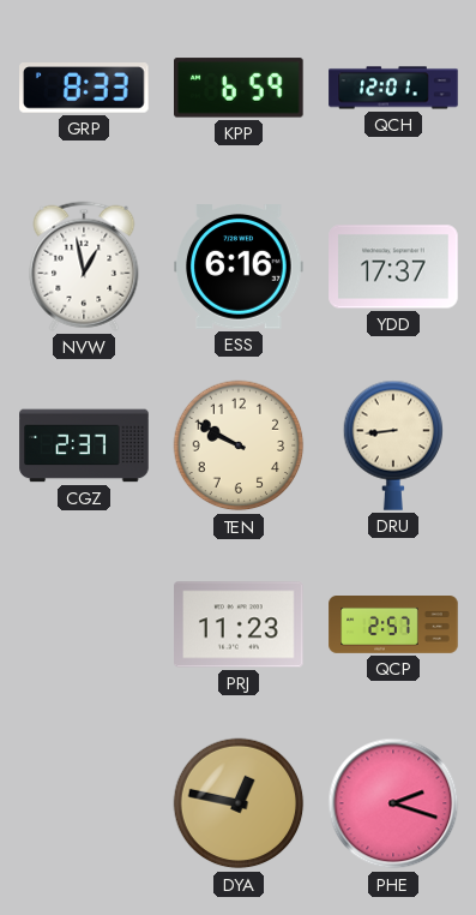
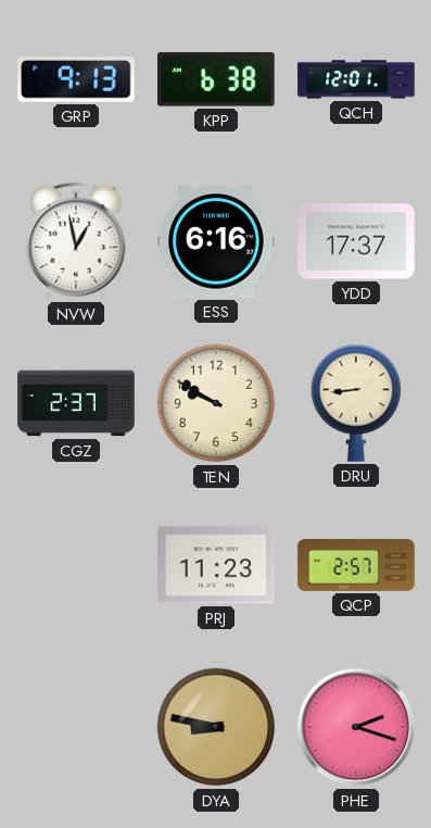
GRP: 8:33 -> 9:13
KPP: 6:59 -> 6:38
DYA: 12:47 -> 8:47
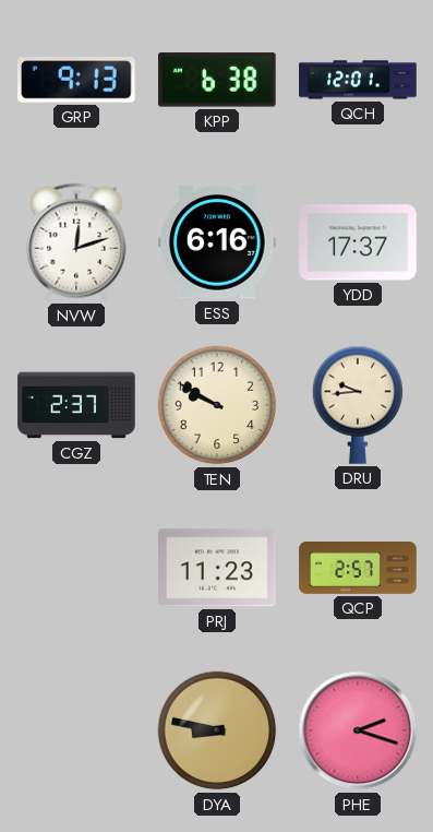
NVW: 12:58 -> 12:12
DRU: 8:44 -> 9:44
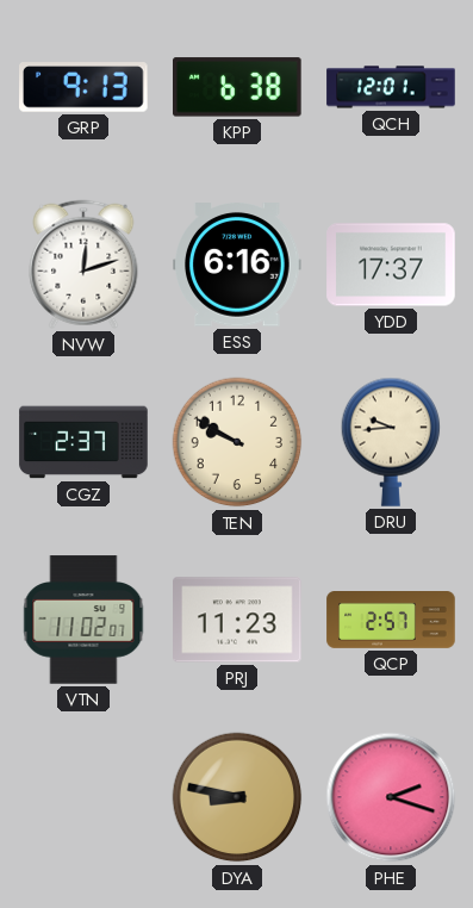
VTN: none -> 11:02
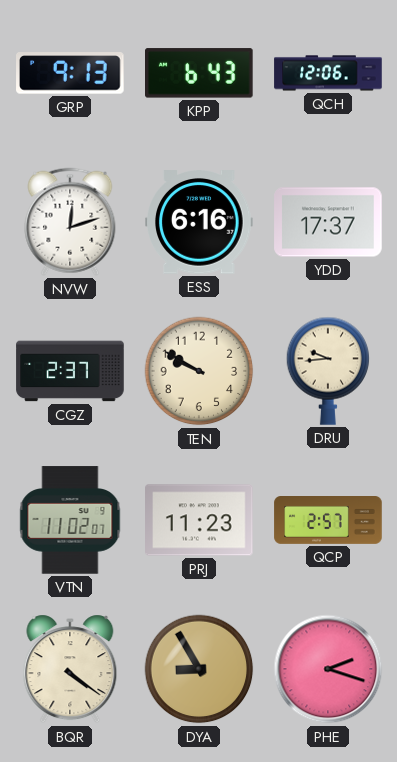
KPP: 6:38 -> 6:43
QCH: 12:01 -> 12:06
BQR: none -> 4:21
DYA: 8:47 -> 8:55
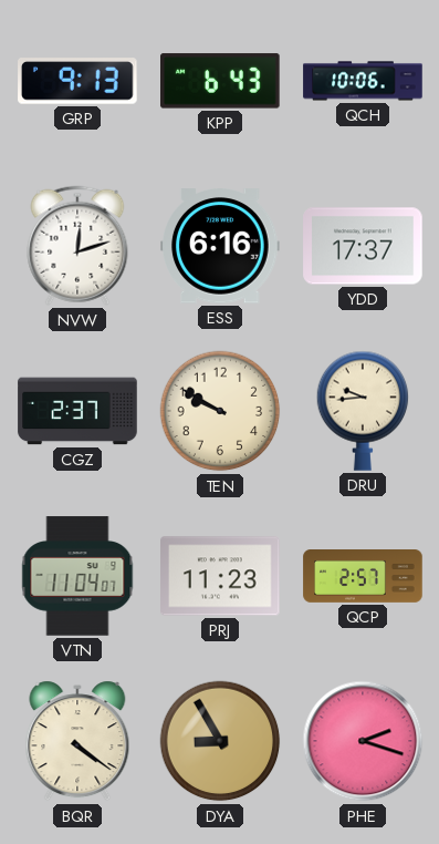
QCH: 12:06 -> 10:06
VTN: 11:02 -> 11:04
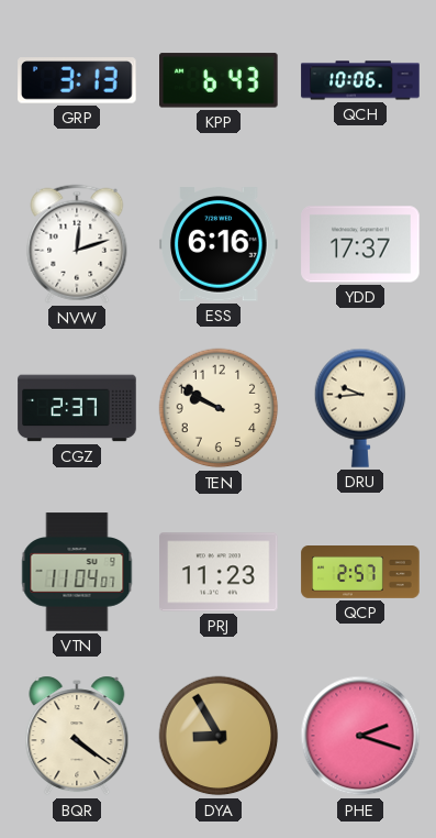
GRP: 9:13 -> 3:13
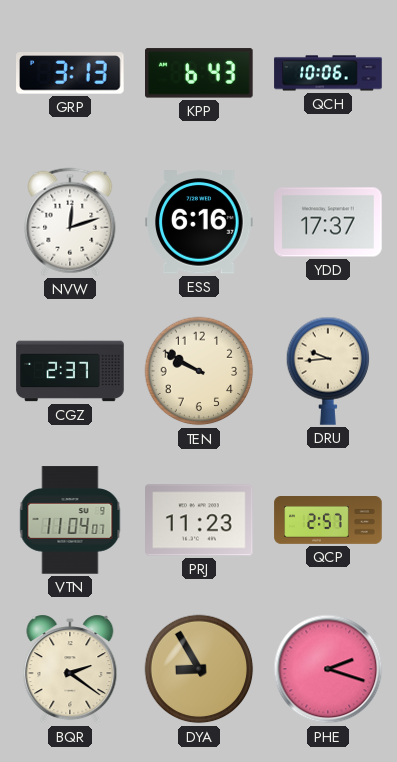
BQR: 4:21 -> 2:21
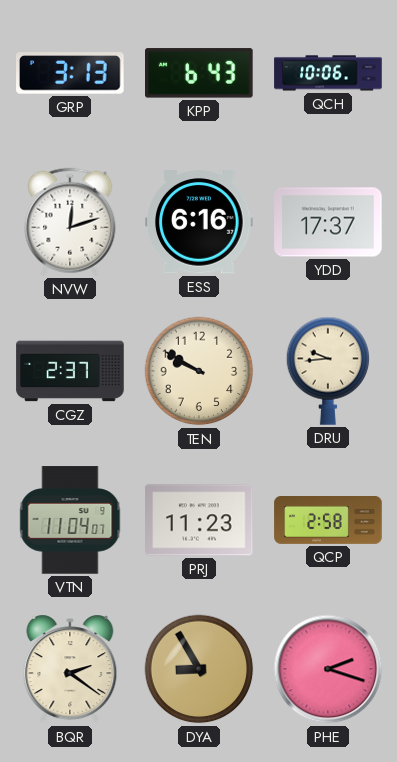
QCP: 2:57 -> 2:58
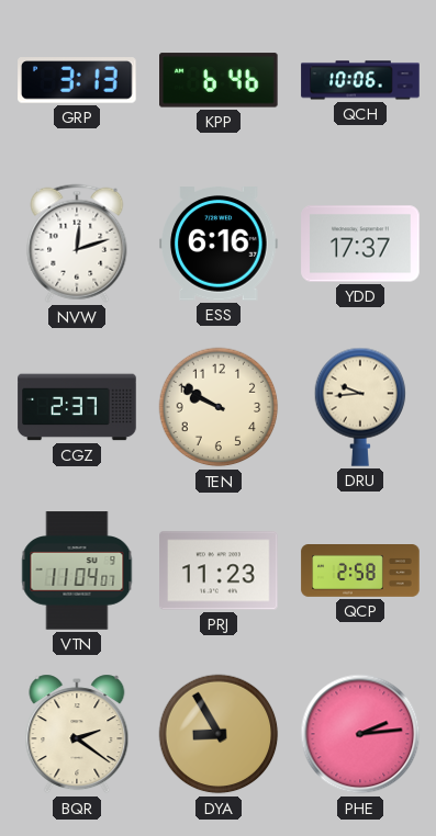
KPP: 6:43 -> 6:46
PHE: 2:18 -> 2:14
